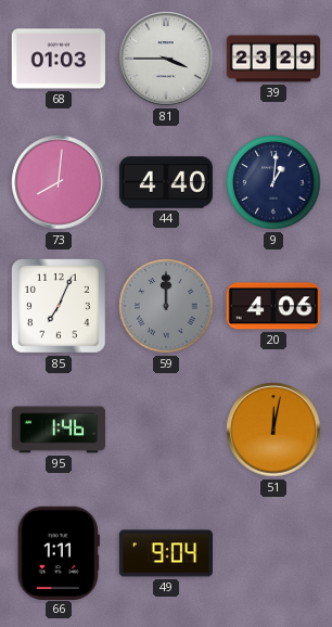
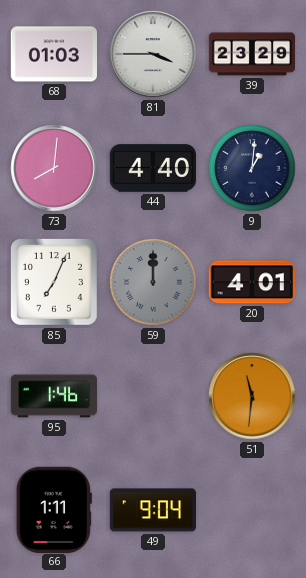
20: 4:06 -> 4:01
51: 12:02 -> 11:31
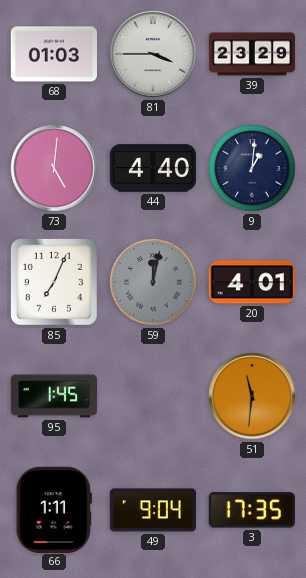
73: 8:01 -> 5:01
59: 12:00 -> 12:02
95: 1:46 -> 1:45
3: none -> 17:35
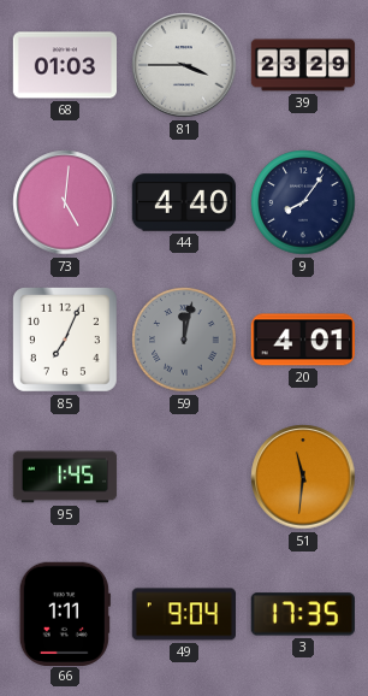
9: 1:01 -> 8:06
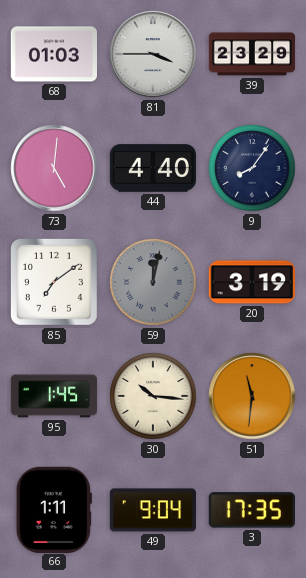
85: 7:04 -> 7:09
20: 4:01 -> 3:19
30: none -> 10:16
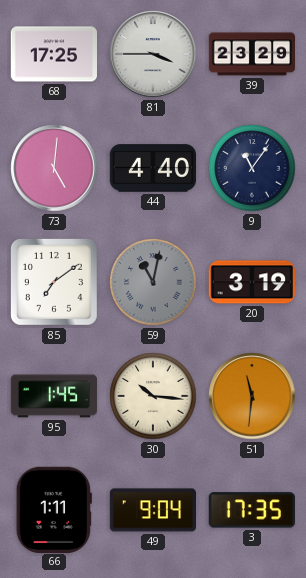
68: 01:03 -> 17:25
9: 8:06 -> 11:06
59: 12:02 -> 11:02
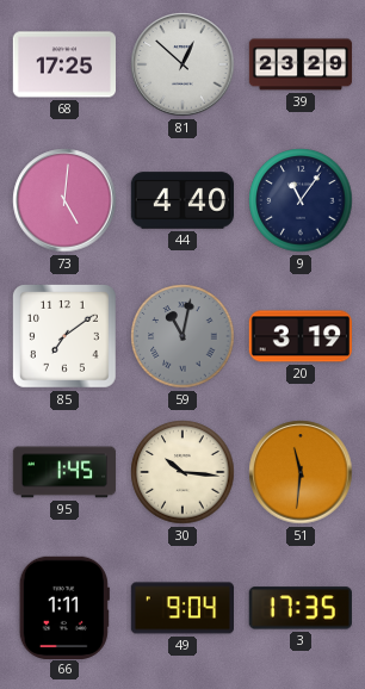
81: 3:45 -> 12:52
